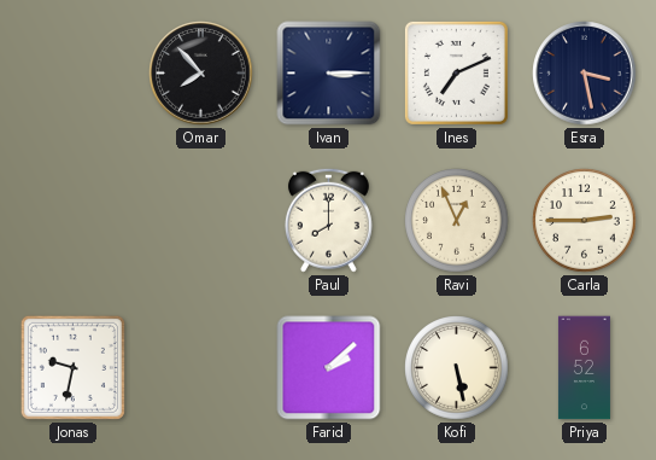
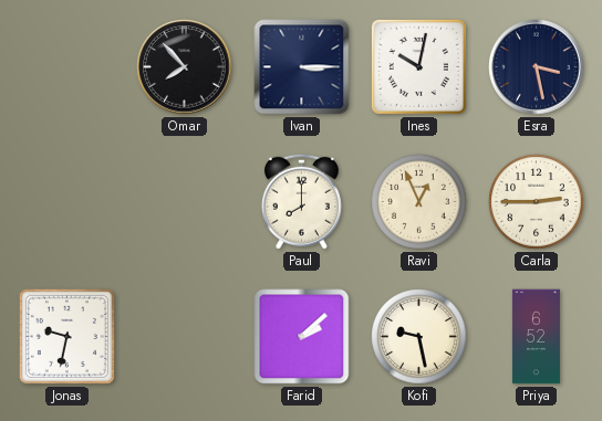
Ines: 7:11 -> 10:02
Kofi: 5:28 -> 9:28
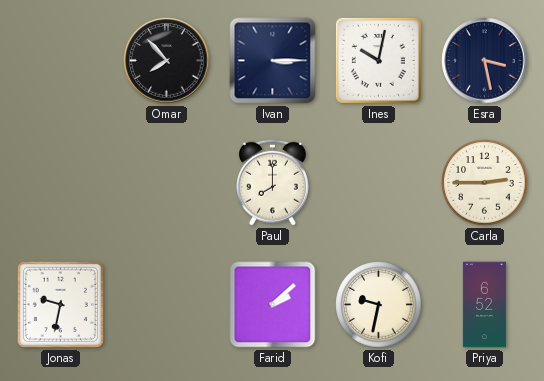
Ravi: 12:56 -> none
Kofi: 9:28 -> 9:32
